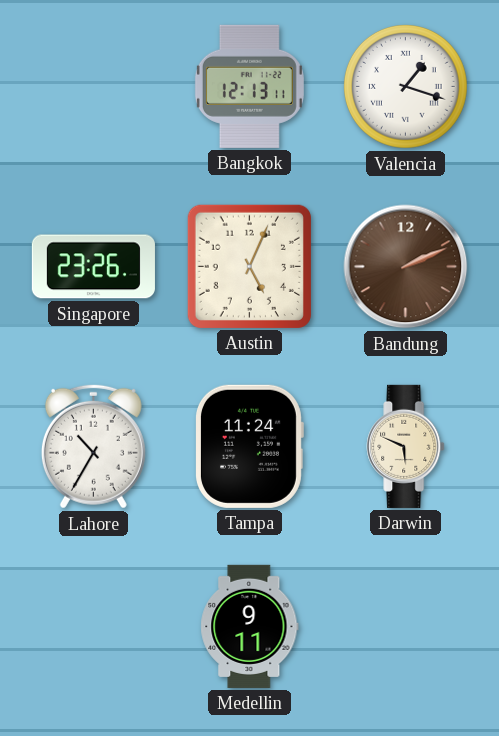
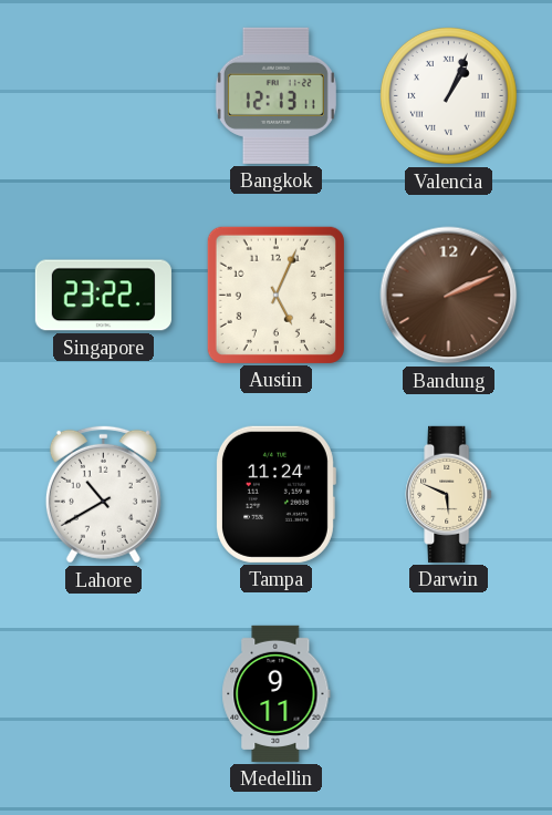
Valencia: 1:18 -> 1:04
Singapore: 23:26 -> 23:22
Lahore: 10:35 -> 10:40
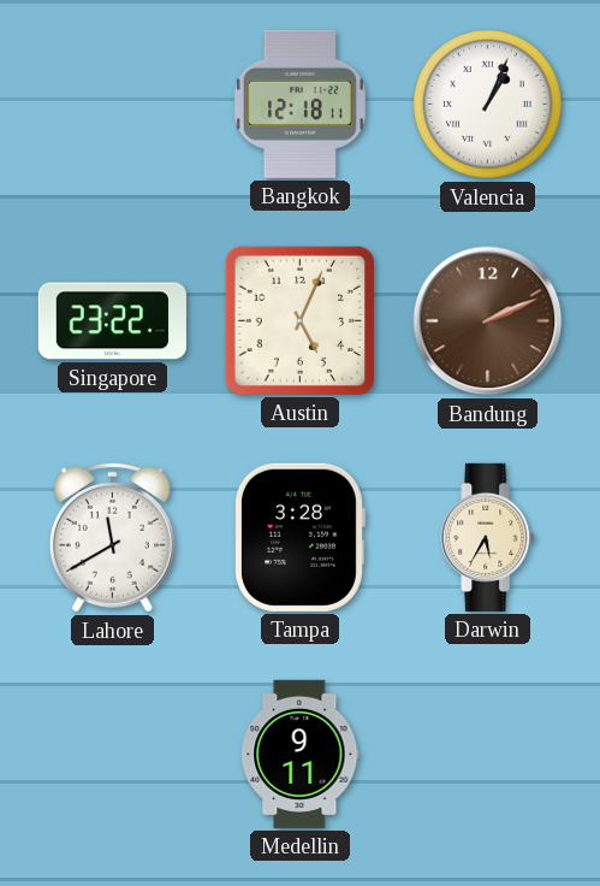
Bangkok: 12:13 -> 12:18
Lahore: 10:40 -> 11:40
Tampa: 11:24 -> 3:28
Darwin: 5:49 -> 5:35
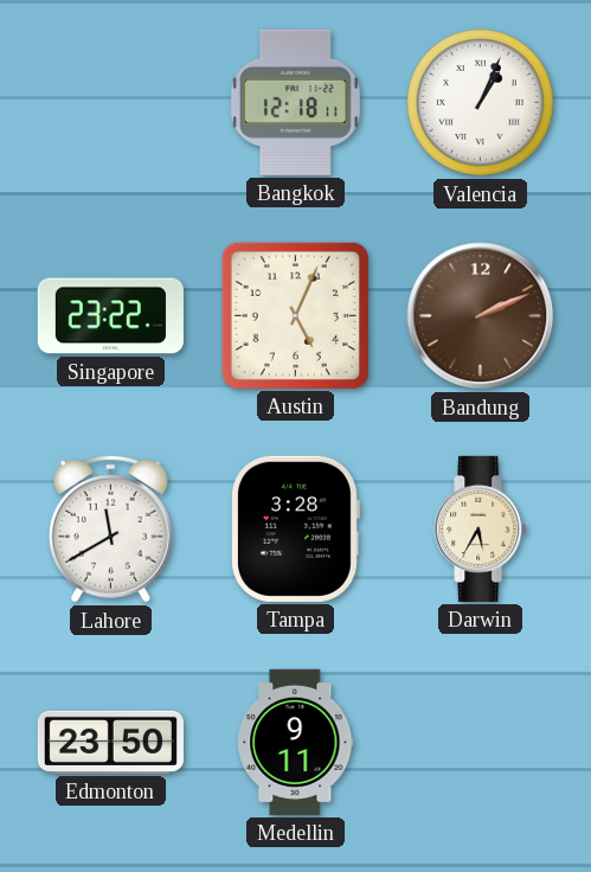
Edmonton: none -> 23:50
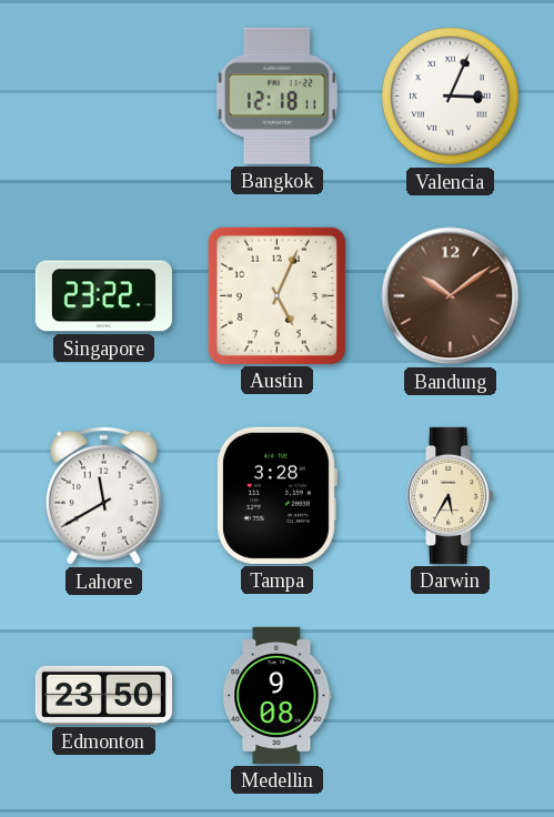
Valencia: 1:04 -> 3:04
Bandung: 2:11 -> 10:09
Medellin: 9:11 -> 9:08
